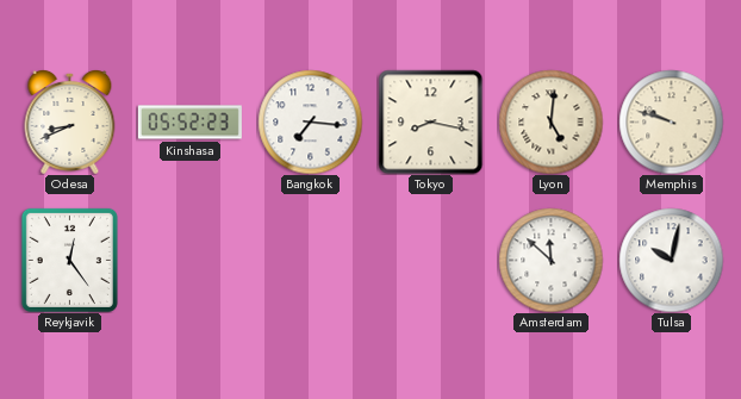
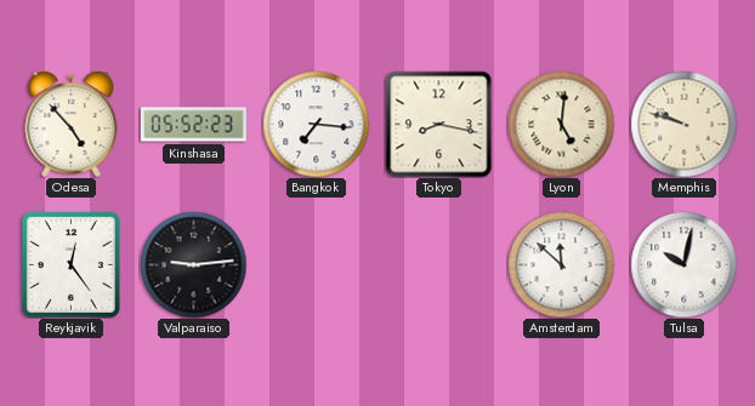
Odesa: 8:41 -> 4:53
Valparaiso: none -> 9:14
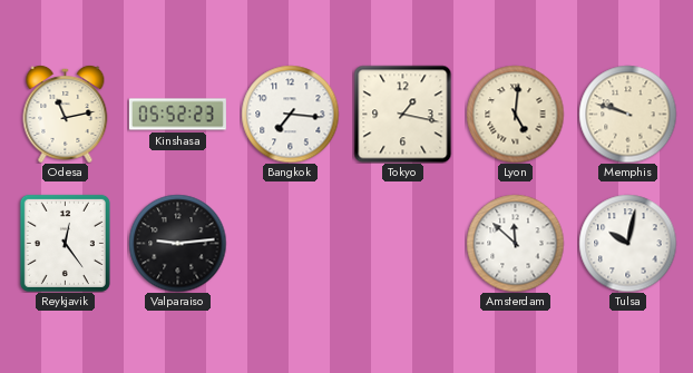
Odesa: 4:53 -> 11:13
Tokyo: 8:17 -> 1:17
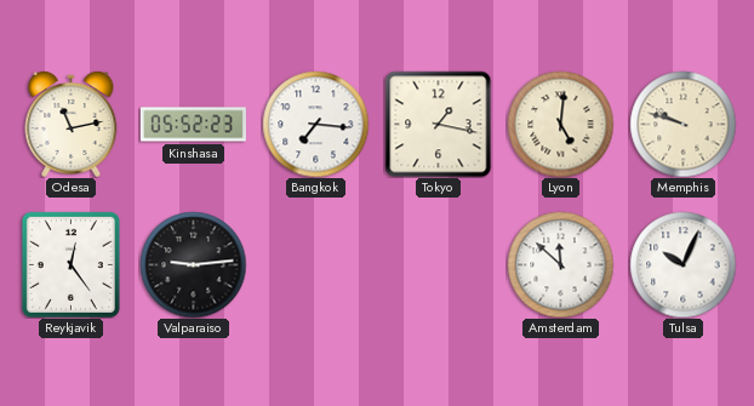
Tulsa: 10:02 -> 10:04
